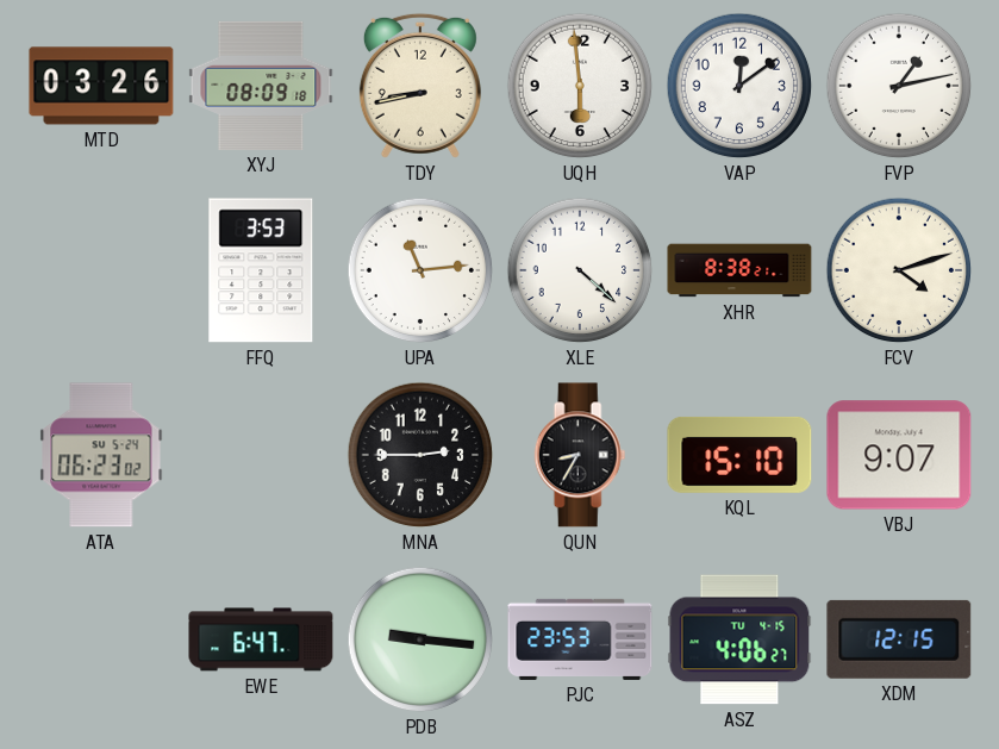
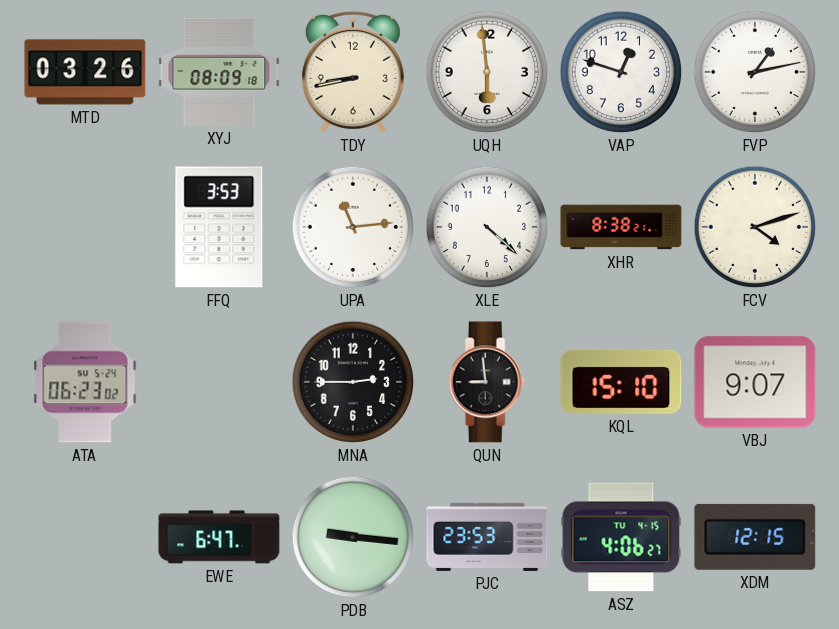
VAP: 12:09 -> 12:48
QUN: 8:35 -> 8:59
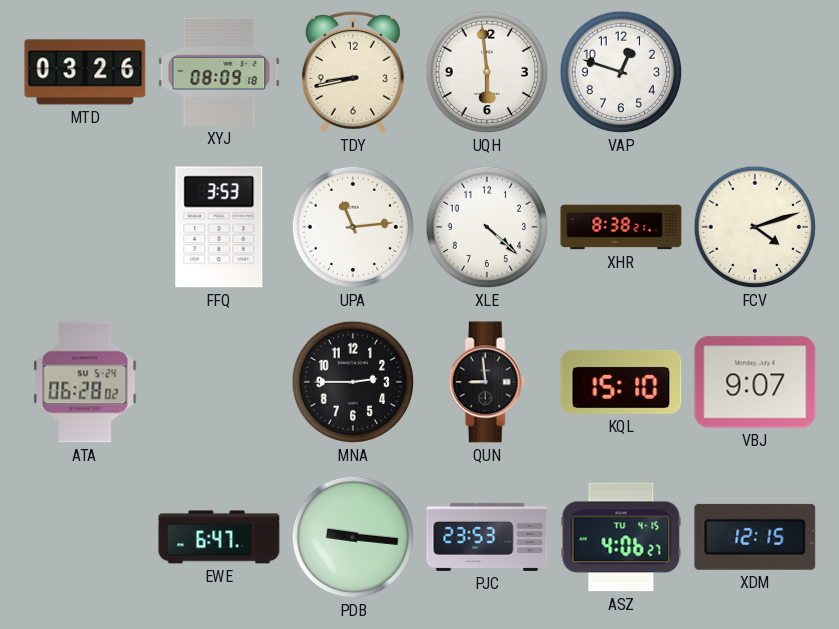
FVP: 1:13 -> none
ATA: 06:23 -> 06:28
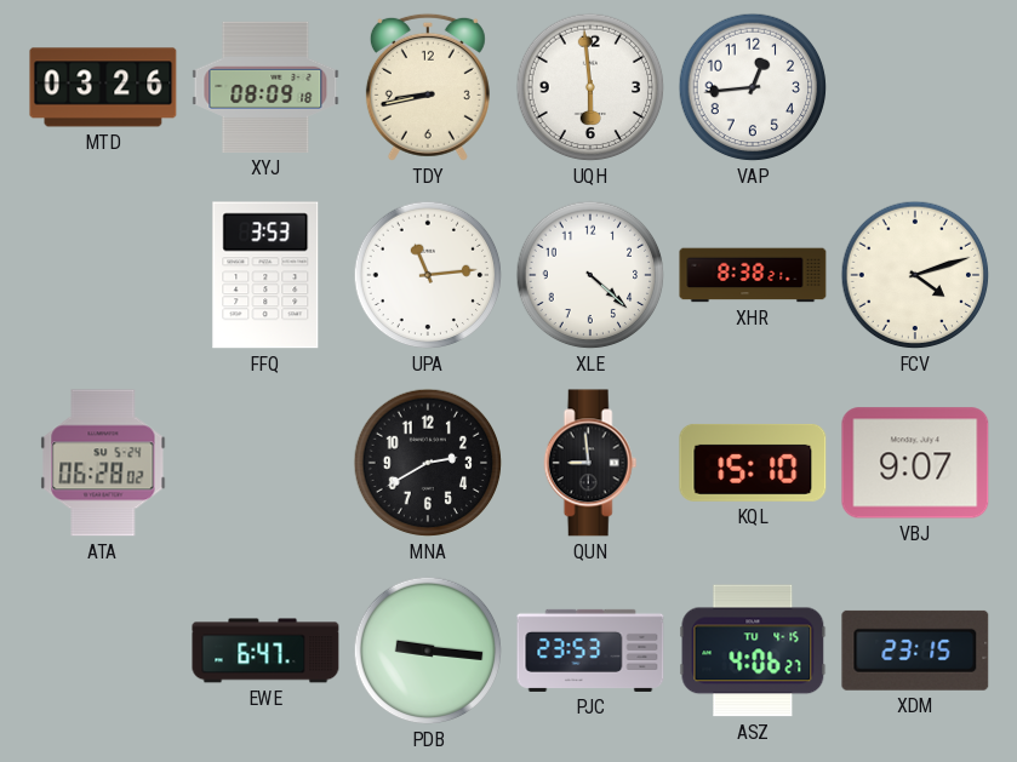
VAP: 12:48 -> 12:44
MNA: 2:45 -> 2:40
XDM: 12:15 -> 23:15
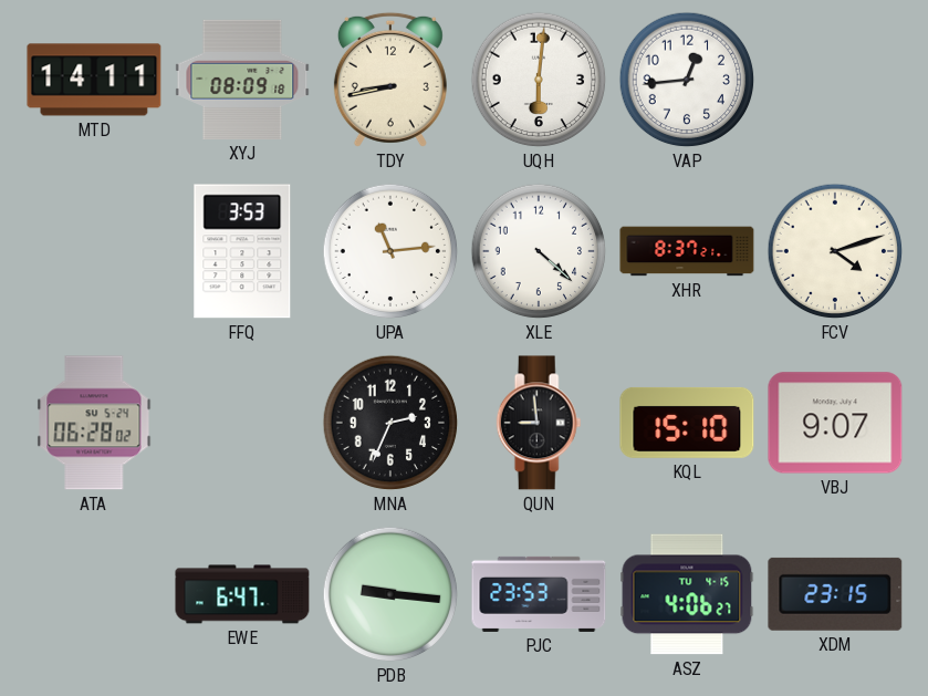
MTD: 03:26 -> 14:11
UQH: 5:59 -> 6:01
XHR: 8:38 -> 8:37
MNA: 2:40 -> 2:34
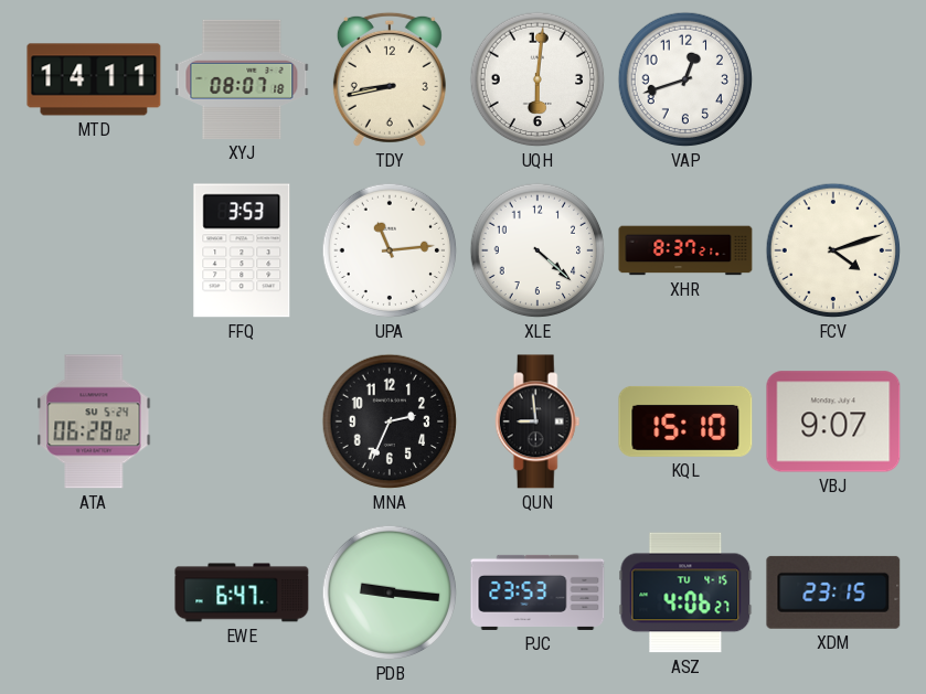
XYJ: 08:09 -> 08:07
VAP: 12:44 -> 12:42
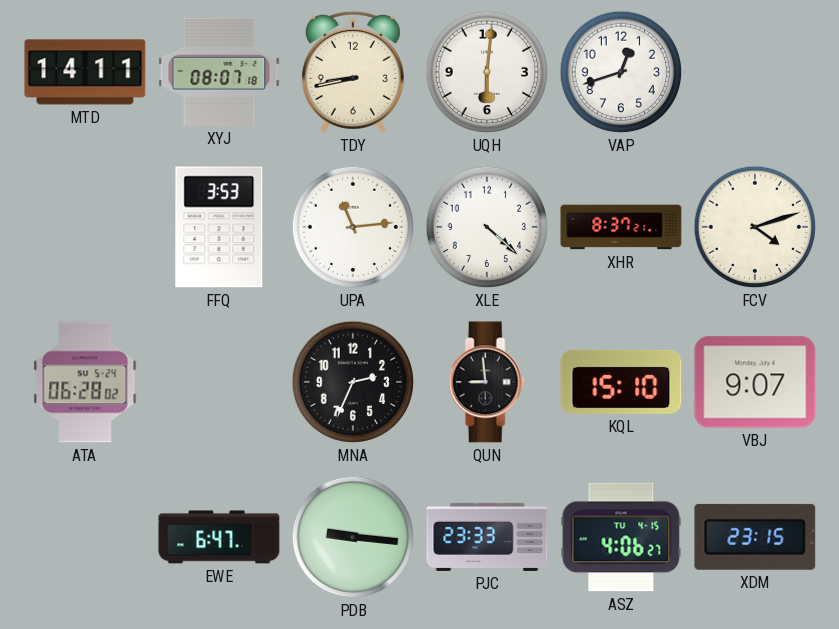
PJC: 23:53 -> 23:33
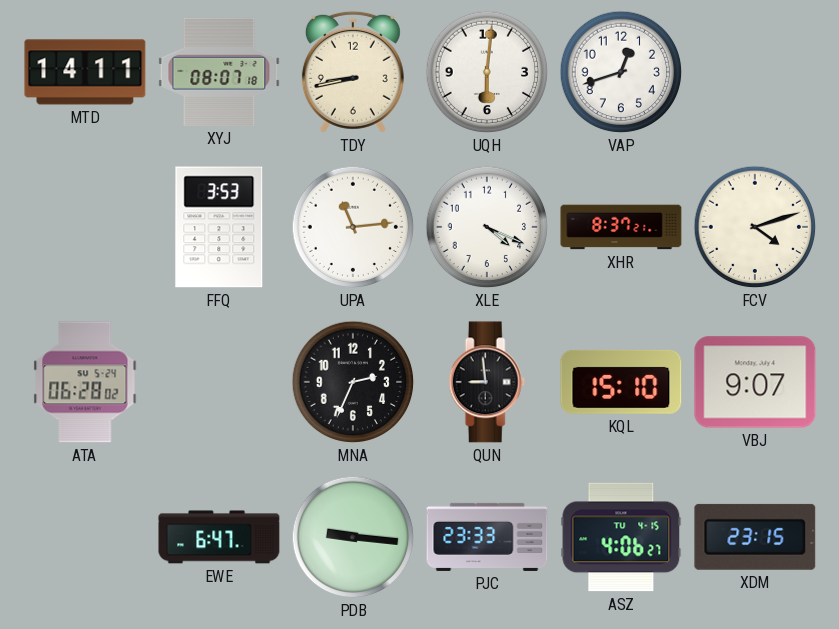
XLE: 4:22 -> 4:19
